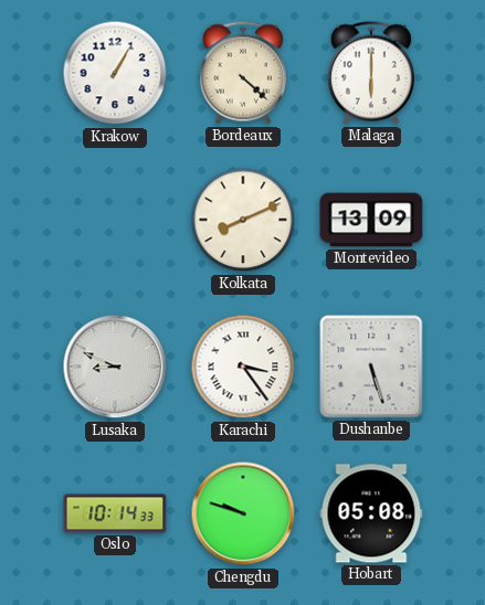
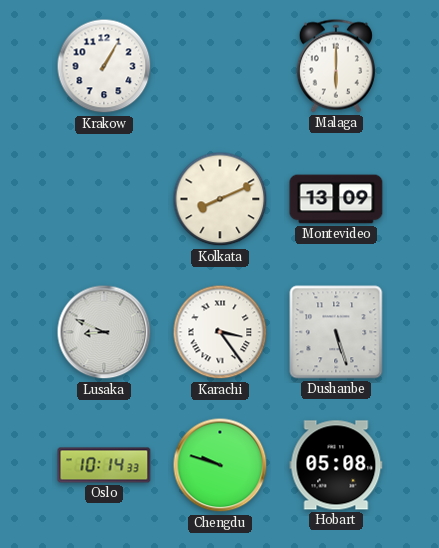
Bordeaux: 4:22 -> none
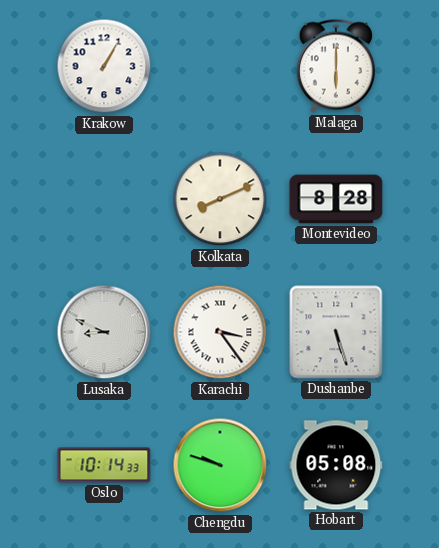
Montevideo: 13:09 -> 8:28
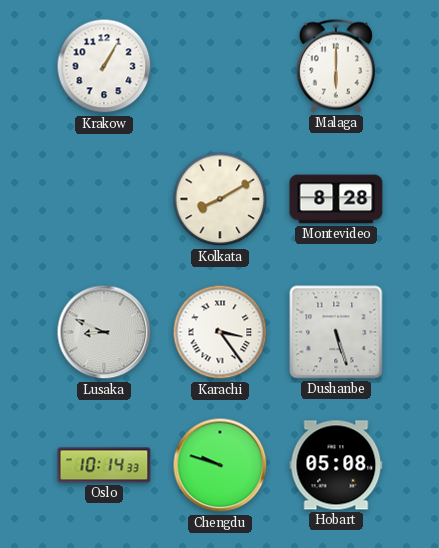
Kolkata: 8:11 -> 8:10
